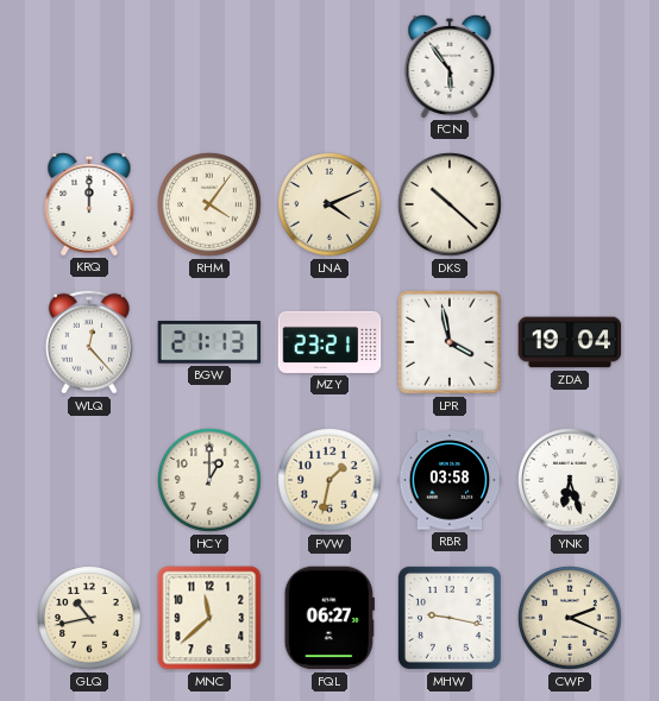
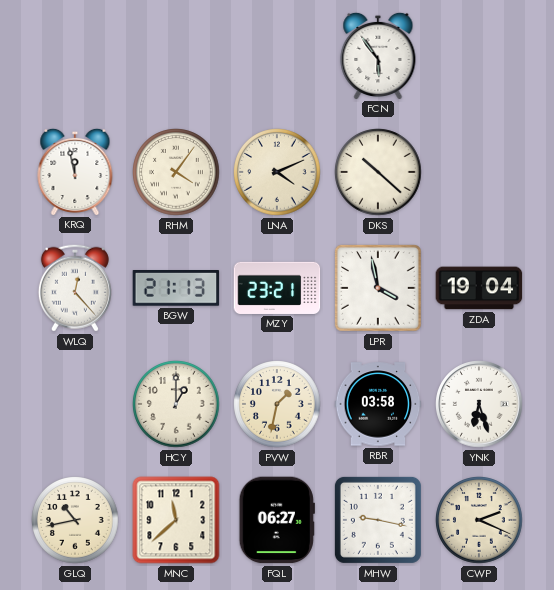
KRQ: 12:00 -> 11:58
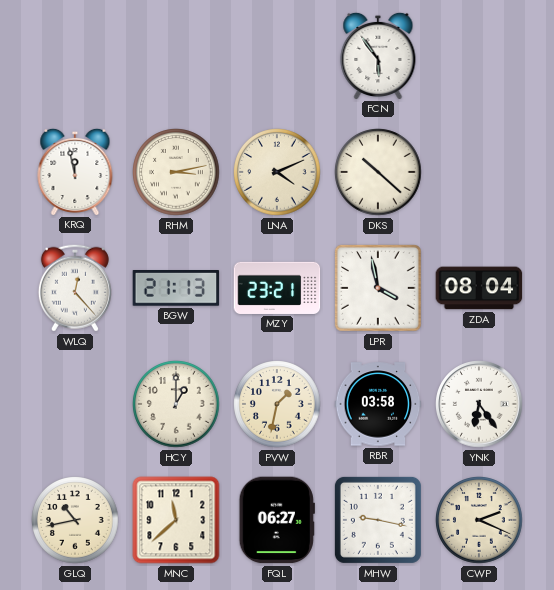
RHM: 4:06 -> 3:13
ZDA: 19:04 -> 08:04
YNK: 6:27 -> 6:24
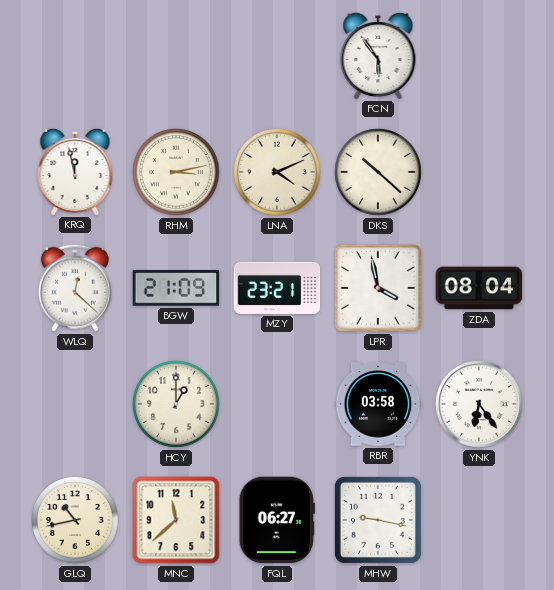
WLQ: 12:23 -> 12:22
BGW: 21:13 -> 21:09
PVW: 1:32 -> none
CWP: 2:19 -> none
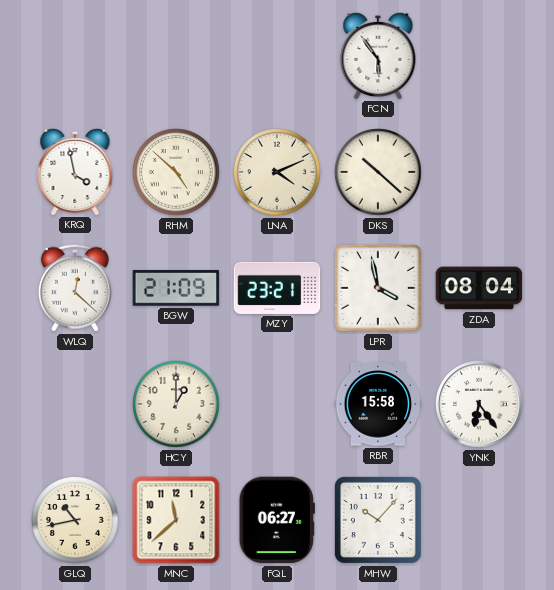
KRQ: 11:58 -> 3:58
RHM: 3:13 -> 4:52
RBR: 03:58 -> 15:58
MHW: 9:17 -> 10:07
